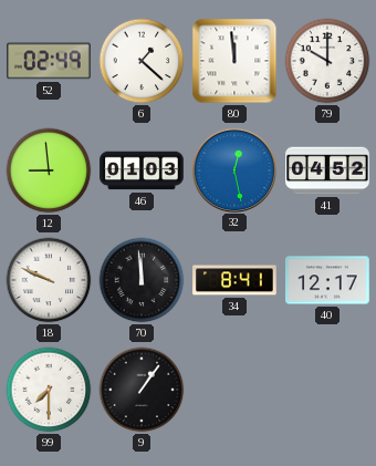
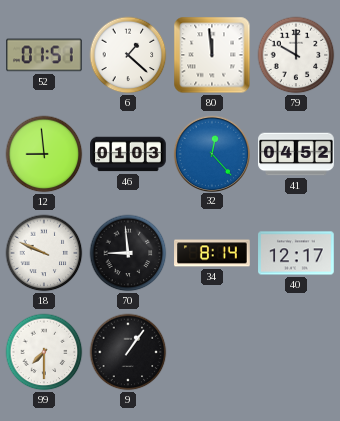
52: 02:49 -> 01:51
32: 12:28 -> 12:23
70: 11:59 -> 8:59
34: 8:41 -> 8:14
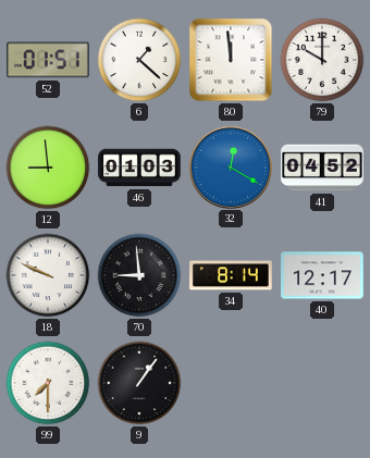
32: 12:23 -> 12:20
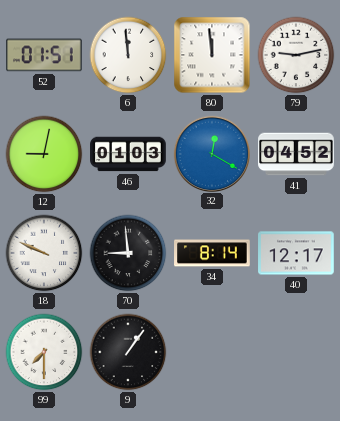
6: 1:22 -> 11:59
79: 10:00 -> 9:13
12: 8:59 -> 9:02
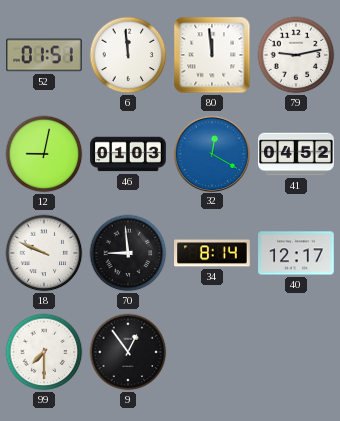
9: 1:06 -> 12:54
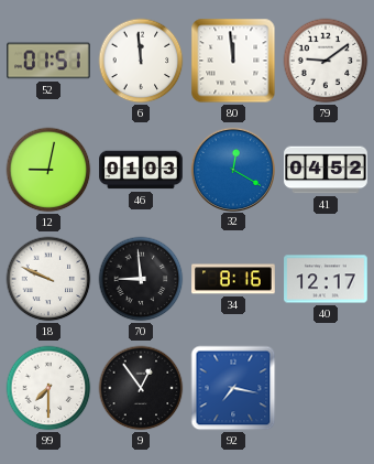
79: 9:13 -> 9:09
34: 8:14 -> 8:16
92: none -> 7:17
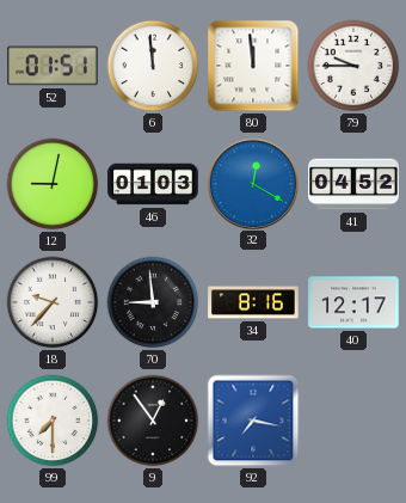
79: 9:09 -> 9:45
18: 9:49 -> 9:37
